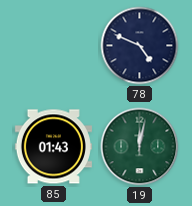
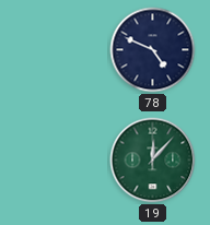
85: 01:43 -> none
19: 12:02 -> 12:07
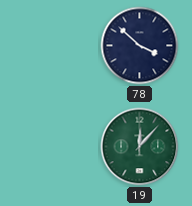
78: 4:49 -> 3:52
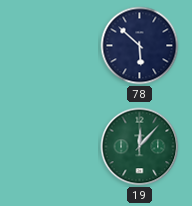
78: 3:52 -> 5:52
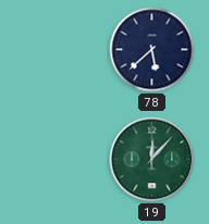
78: 5:52 -> 5:38
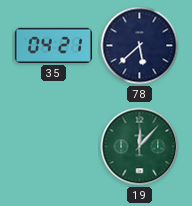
35: none -> 04:21
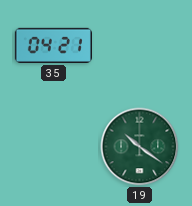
78: 5:38 -> none
19: 12:07 -> 10:21
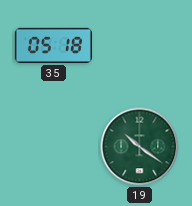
35: 04:21 -> 05:18
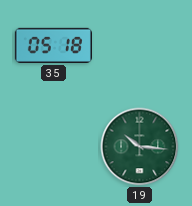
19: 10:21 -> 10:16
